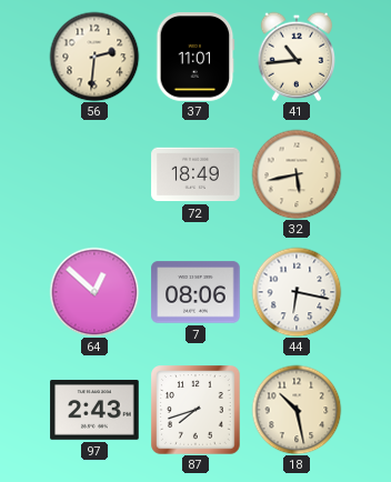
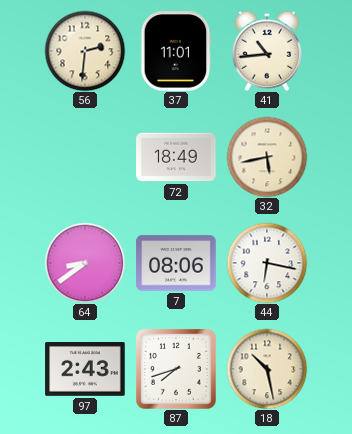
64: 12:52 -> 8:39
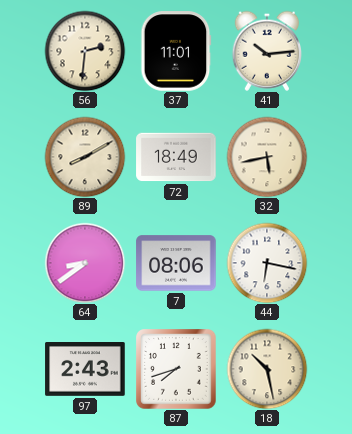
41: 10:44 -> 10:14
89: none -> 8:10
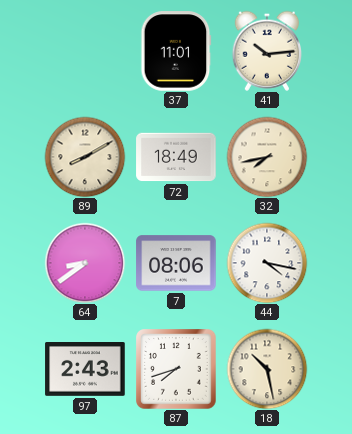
56: 2:31 -> none
32: 5:43 -> 7:43
44: 6:17 -> 4:17
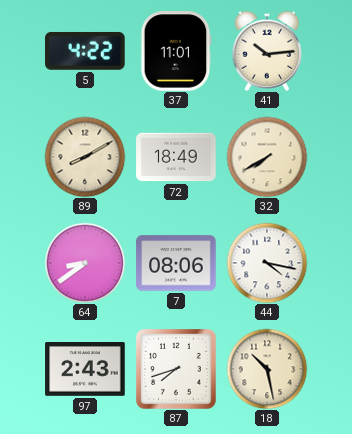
5: none -> 4:22
32: 7:43 -> 7:40
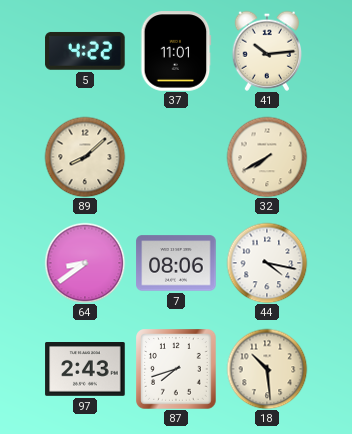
89: 8:10 -> 8:08
72: 18:49 -> none
18: 10:28 -> 10:29
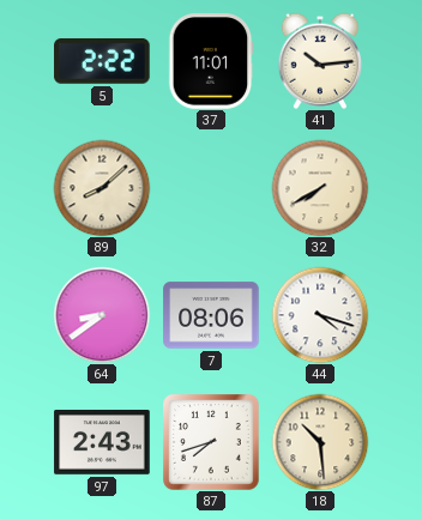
5: 4:22 -> 2:22
44: 4:17 -> 4:18
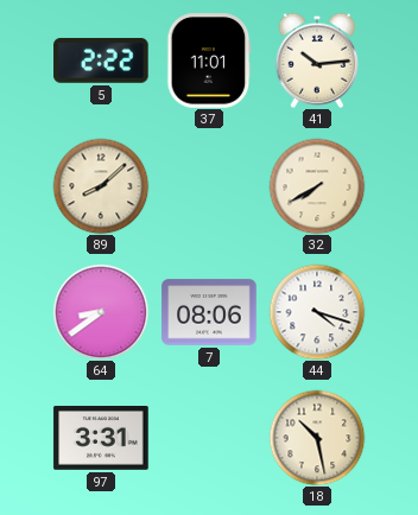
97: 2:43 -> 3:31
87: 7:42 -> none
18: 10:29 -> 10:28
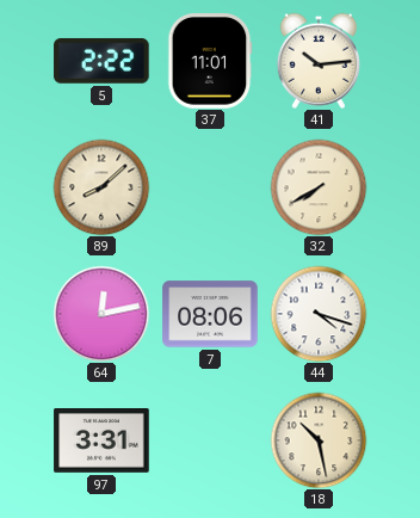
64: 8:39 -> 12:13
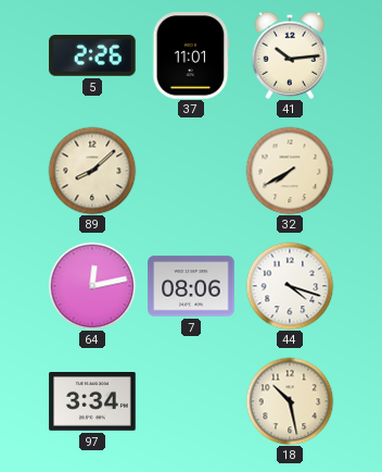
5: 2:22 -> 2:26
97: 3:31 -> 3:34
